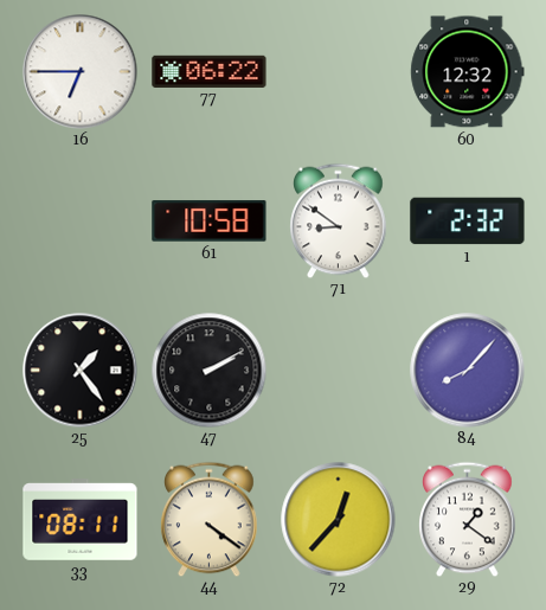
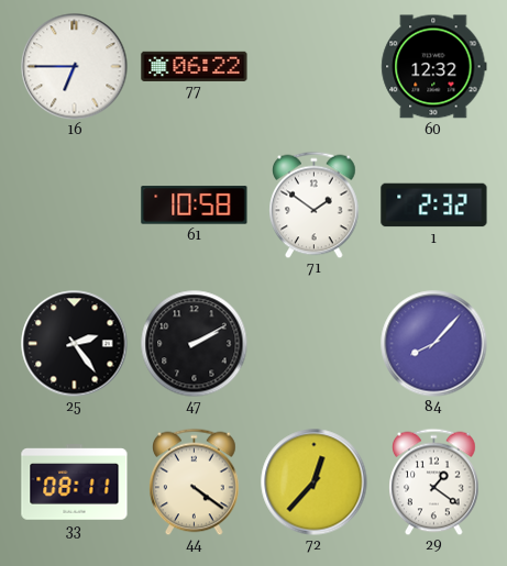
71: 8:51 -> 1:51
25: 1:24 -> 2:24
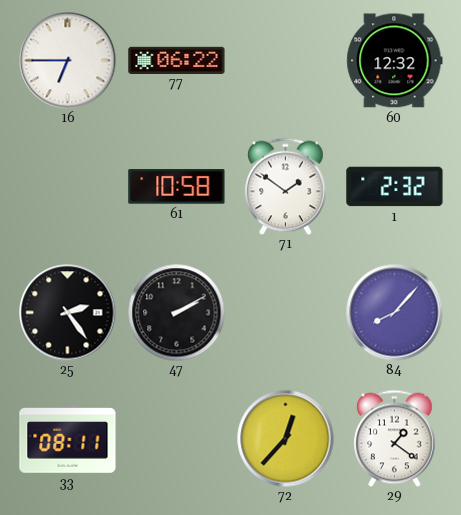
44: 4:21 -> none
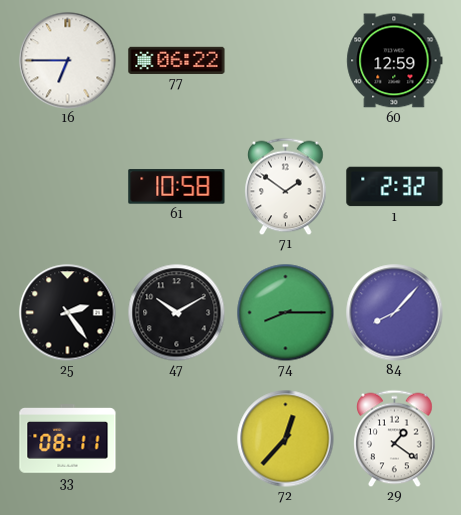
60: 12:32 -> 12:59
47: 2:10 -> 10:10
74: none -> 8:15
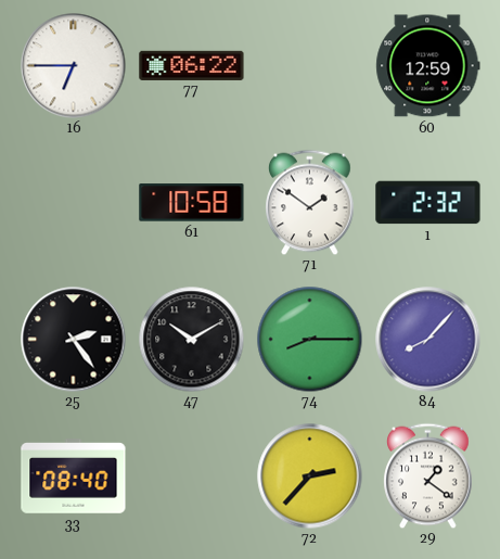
33: 08:11 -> 08:40
72: 12:37 -> 2:37
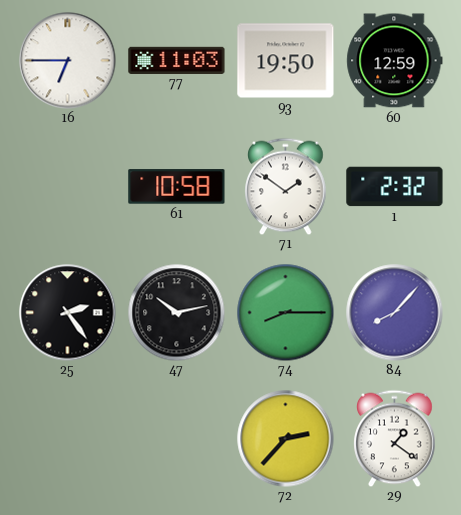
77: 06:22 -> 11:03
93: none -> 19:50
47: 10:10 -> 10:13
33: 08:40 -> none
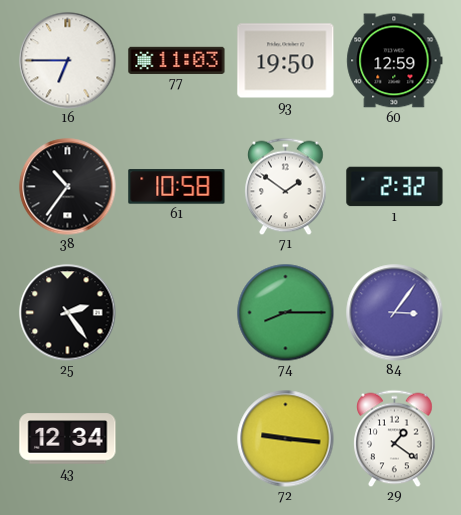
38: none -> 10:36
47: 10:13 -> none
84: 8:07 -> 3:06
43: none -> 12:34
72: 2:37 -> 9:16
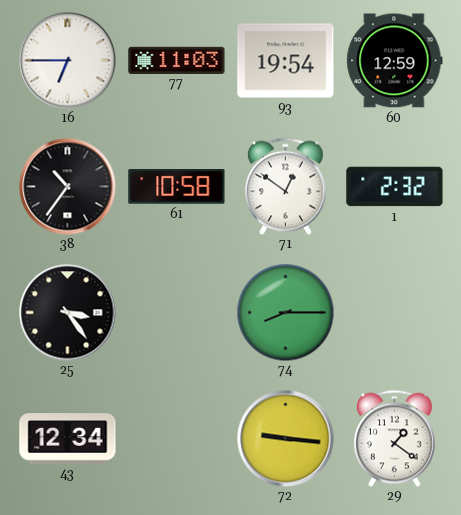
93: 19:50 -> 19:54
71: 1:51 -> 12:51
25: 2:24 -> 3:24
84: 3:06 -> none
